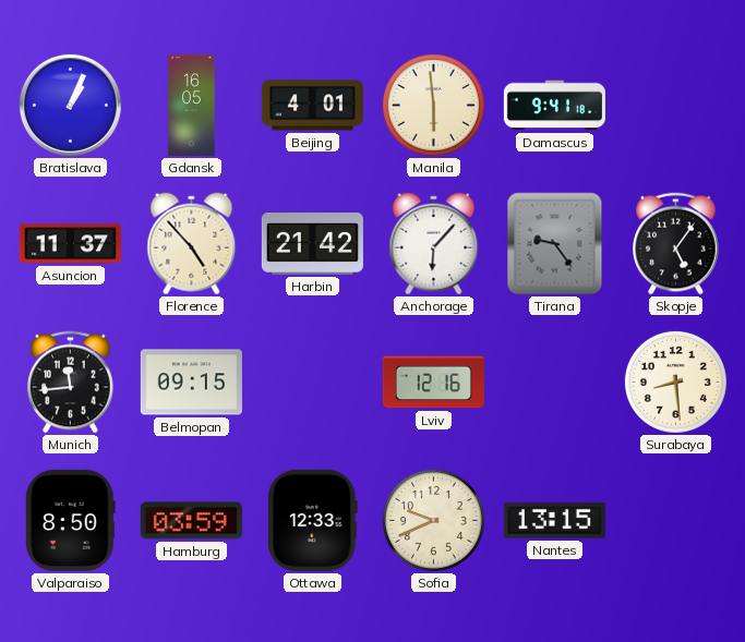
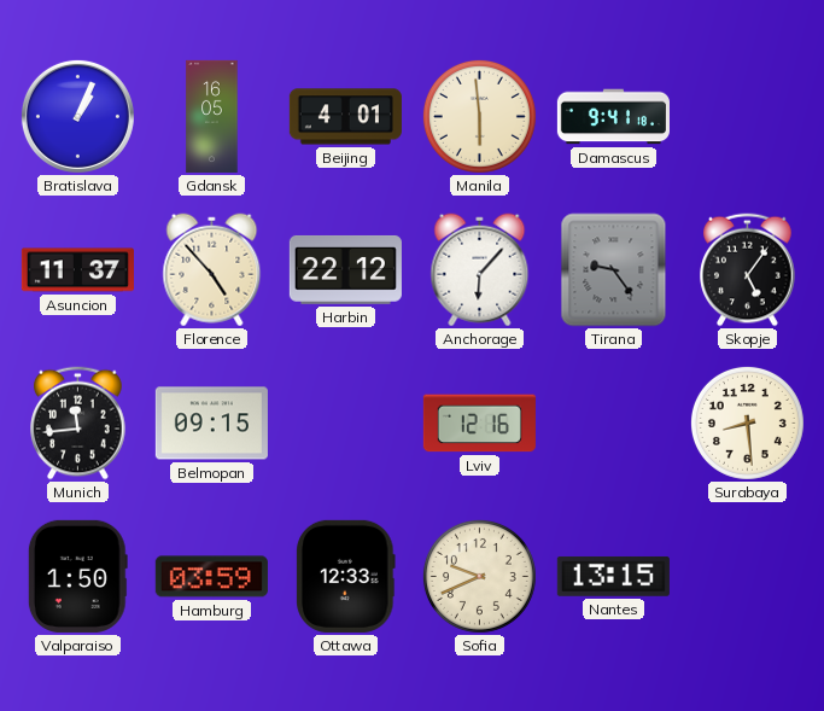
Harbin: 21:42 -> 22:12
Valparaiso: 8:50 -> 1:50
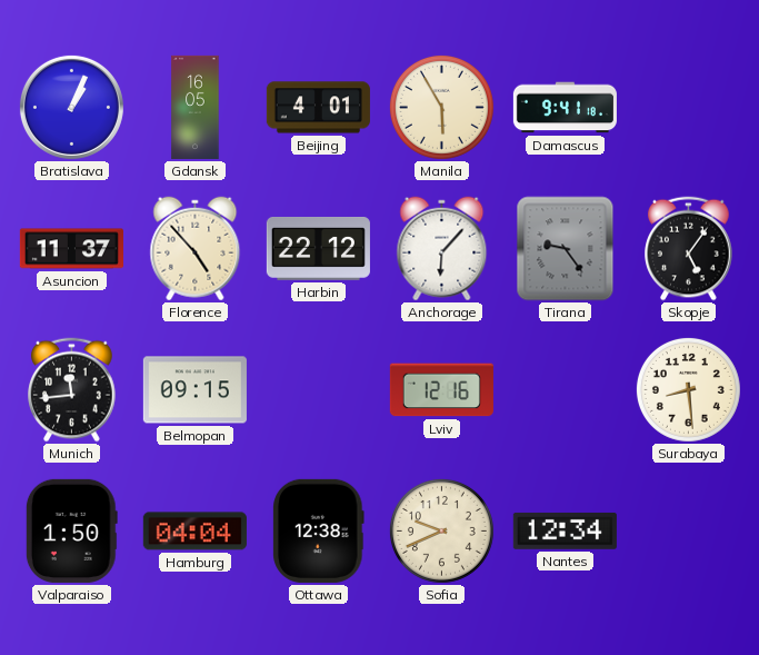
Manila: 5:59 -> 5:55
Hamburg: 03:59 -> 04:04
Ottawa: 12:33 -> 12:38
Nantes: 13:15 -> 12:34
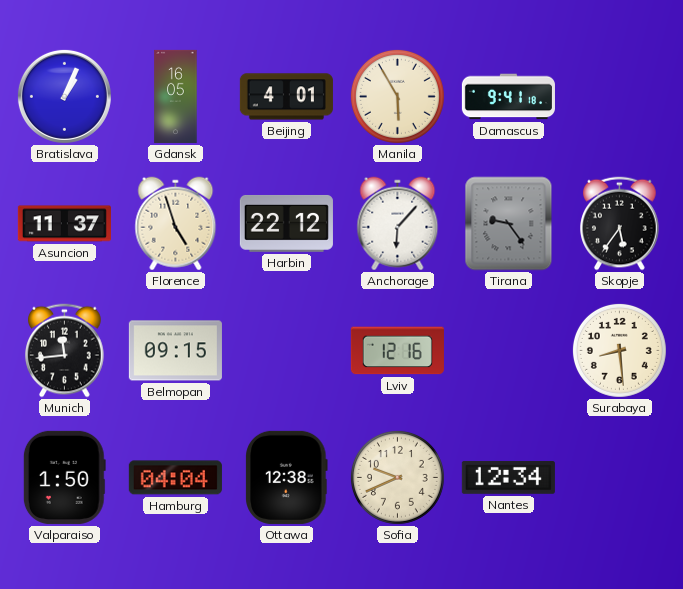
Florence: 4:53 -> 4:57
Skopje: 5:06 -> 5:36
